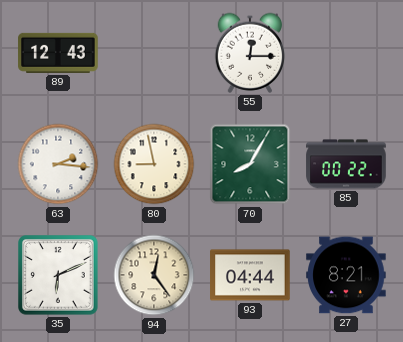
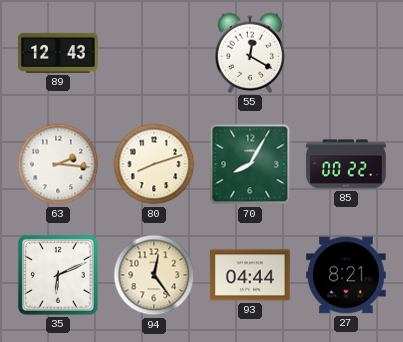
55: 12:15 -> 12:20
80: 8:58 -> 8:12
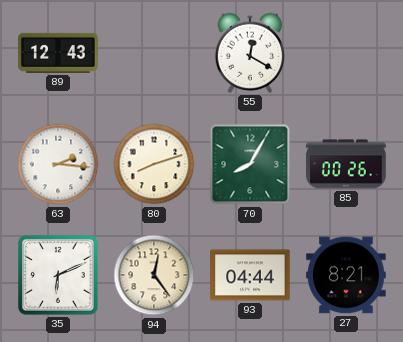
85: 00:22 -> 00:26
